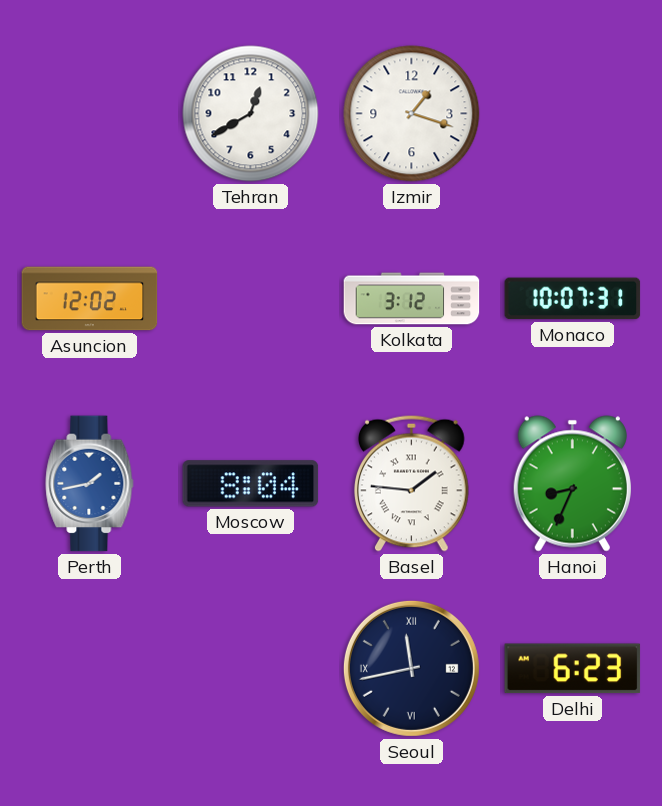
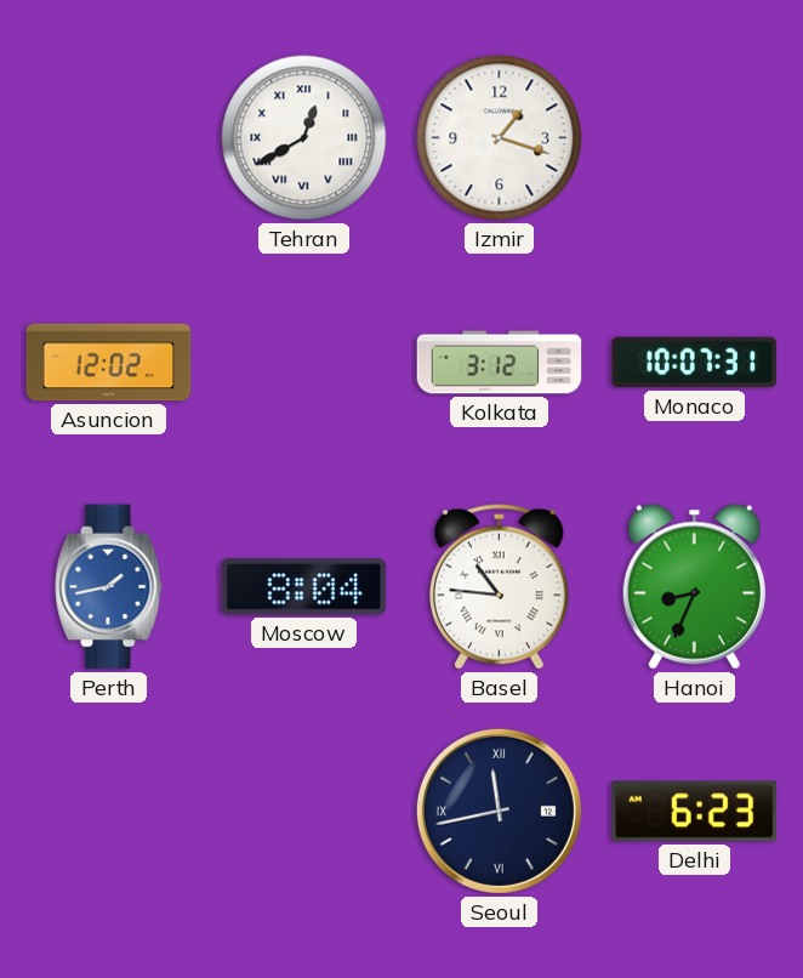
Tehran numerals: Arabic -> Roman
Basel: 1:46 -> 10:46
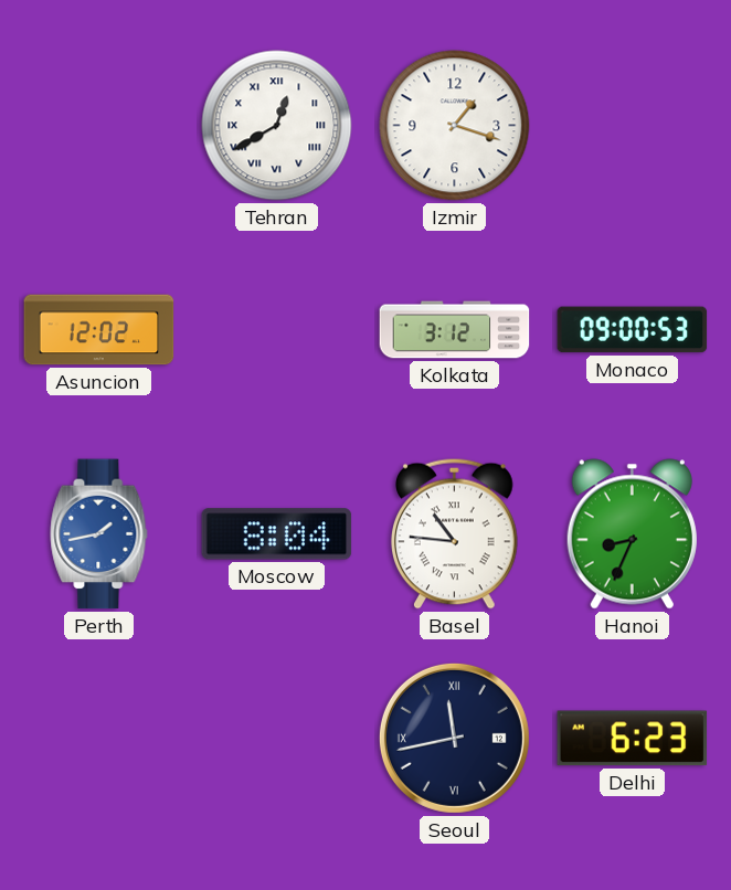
Monaco: 10:07 -> 09:00
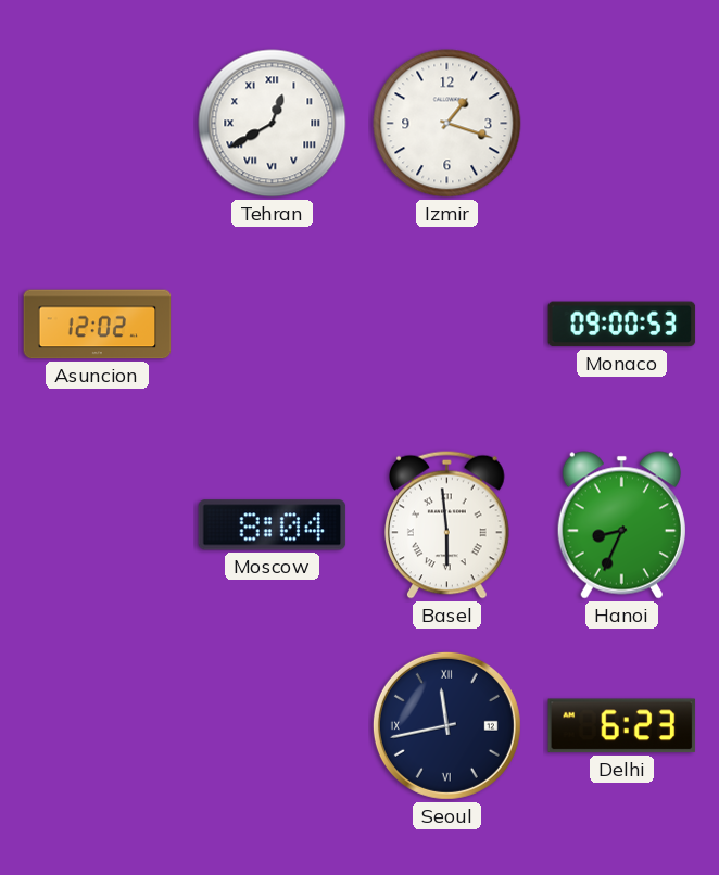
Kolkata: 3:12 -> none
Perth: 1:43 -> none
Basel: 10:46 -> 5:59
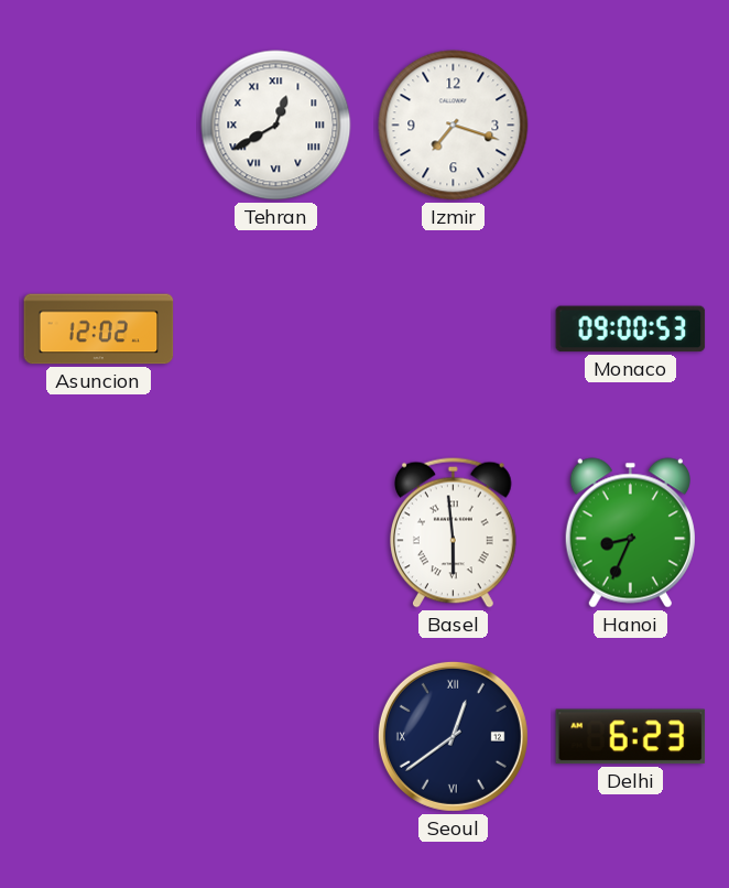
Izmir: 1:18 -> 7:18
Moscow: 8:04 -> none
Seoul: 11:43 -> 12:39
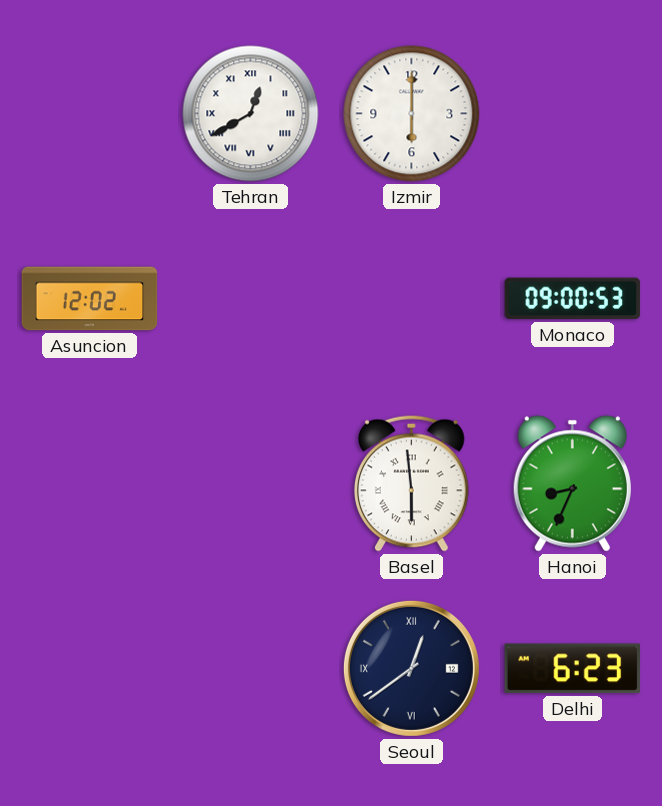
Izmir: 7:18 -> 6:00
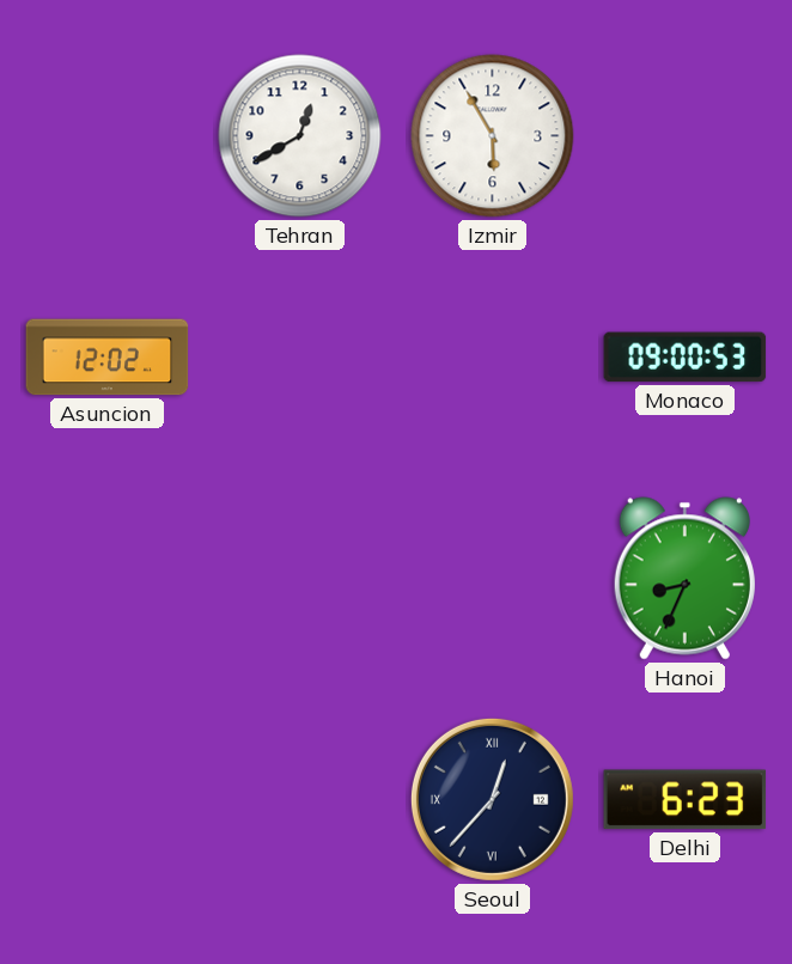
Tehran numerals: Roman -> Arabic
Izmir: 6:00 -> 5:55
Basel: 5:59 -> none
Seoul: 12:39 -> 12:37
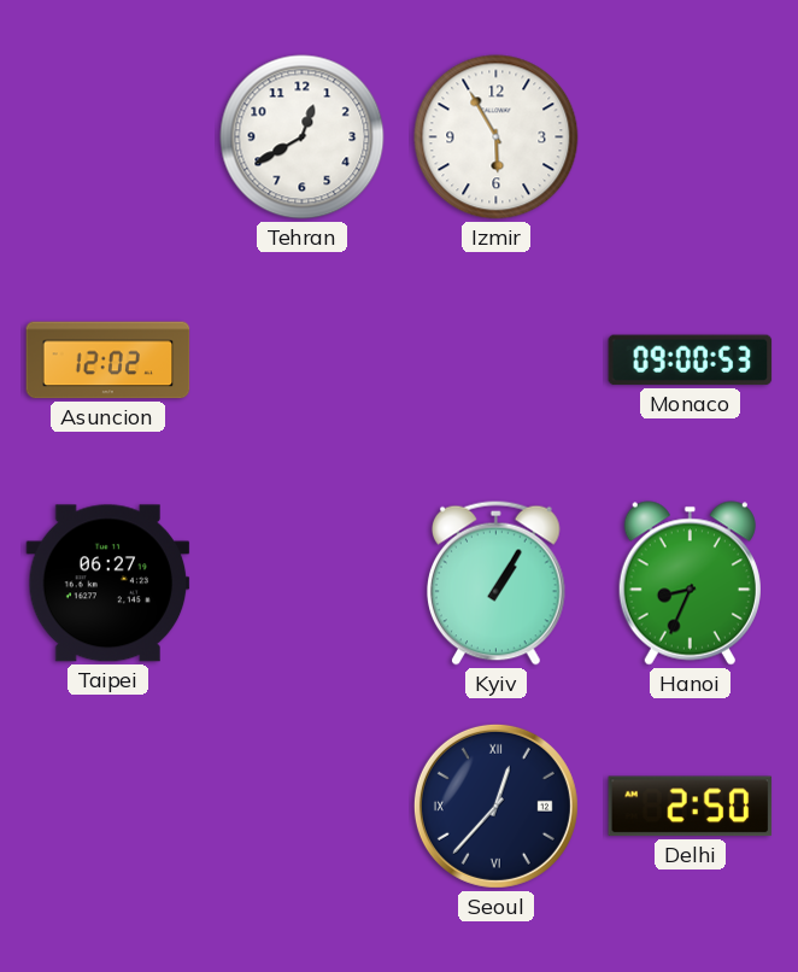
Taipei: none -> 06:27
Kyiv: none -> 1:05
Delhi: 6:23 -> 2:50
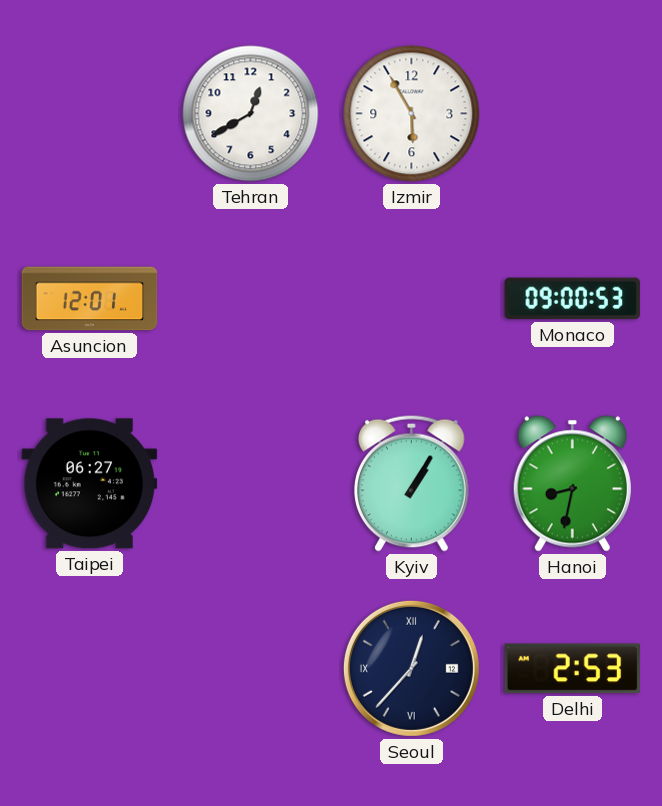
Asuncion: 12:02 -> 12:01
Hanoi: 8:34 -> 8:32
Delhi: 2:50 -> 2:53
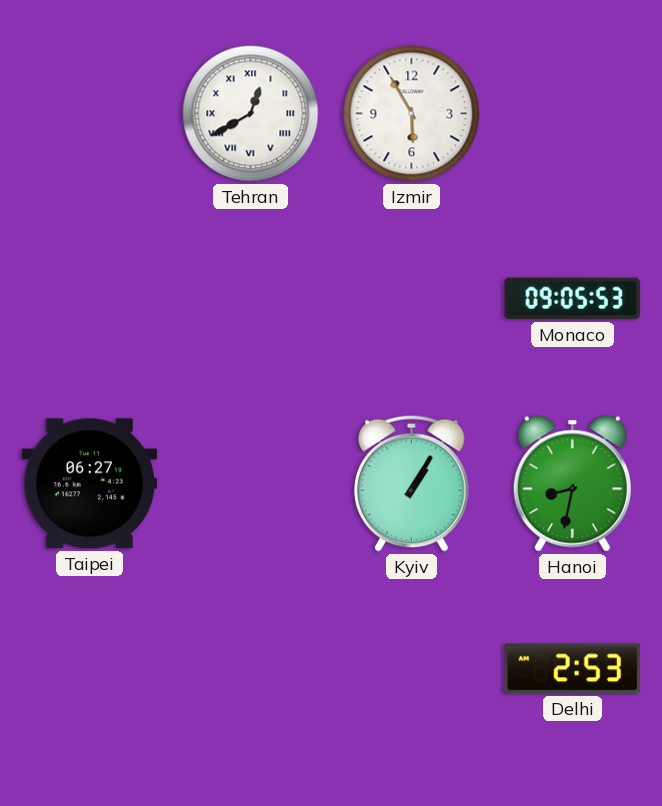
Tehran numerals: Arabic -> Roman
Asuncion: 12:01 -> none
Monaco: 09:00 -> 09:05
Seoul: 12:37 -> none
